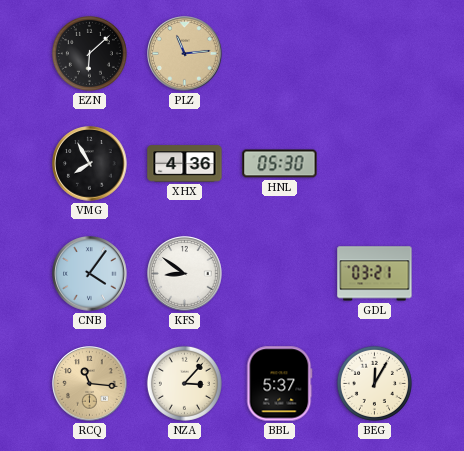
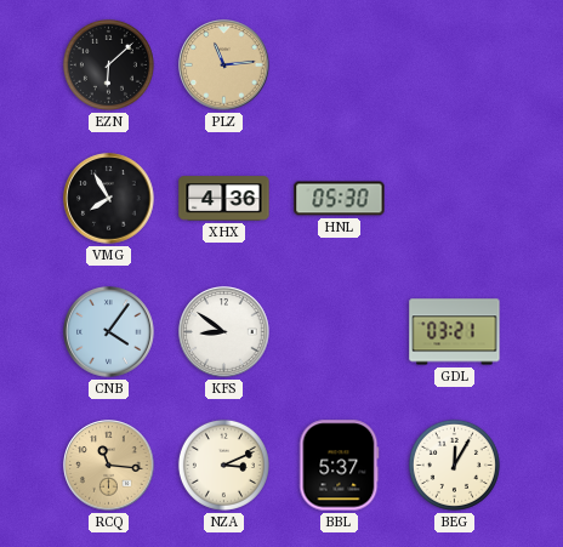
NZA: 3:07 -> 3:11
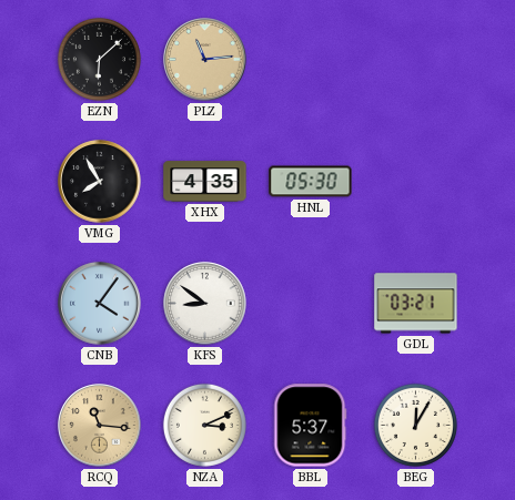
XHX: 4:36 -> 4:35
